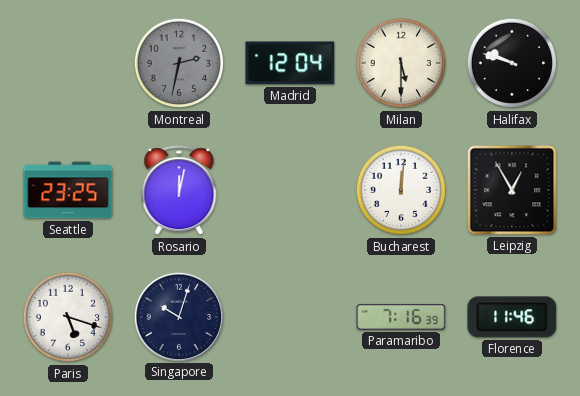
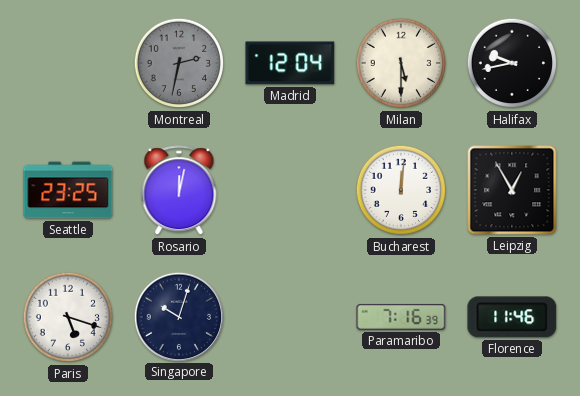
Halifax: 9:48 -> 9:43
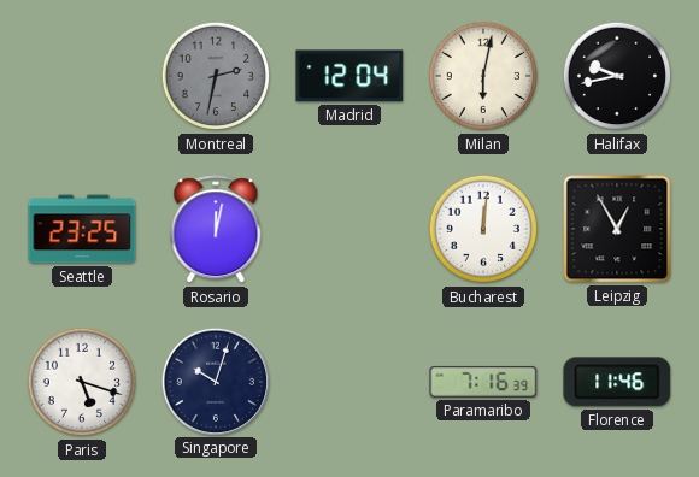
Milan: 5:30 -> 6:02
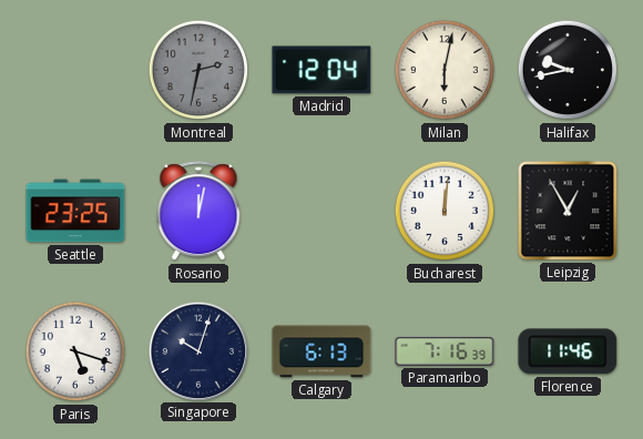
Calgary: none -> 6:13
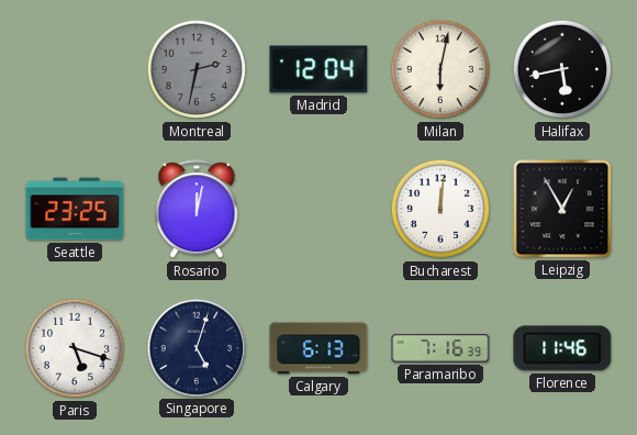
Halifax: 9:43 -> 5:43
Singapore: 10:03 -> 5:03
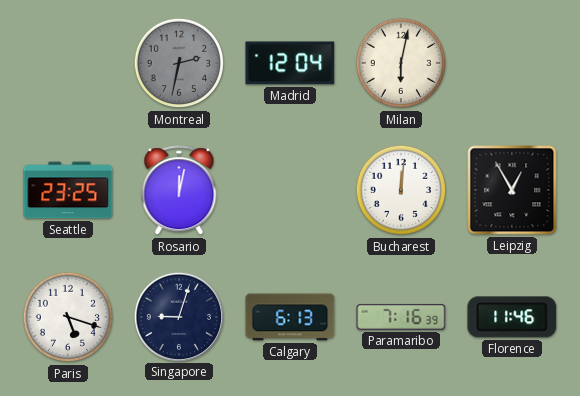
Halifax: 5:43 -> none
Singapore: 5:03 -> 9:03
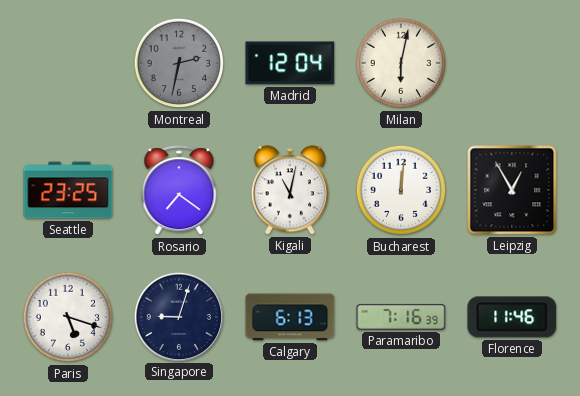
Rosario: 12:02 -> 7:21
Kigali: none -> 11:02
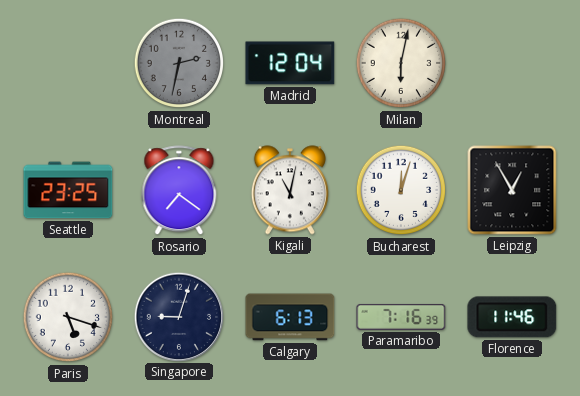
Bucharest: 12:01 -> 12:03
